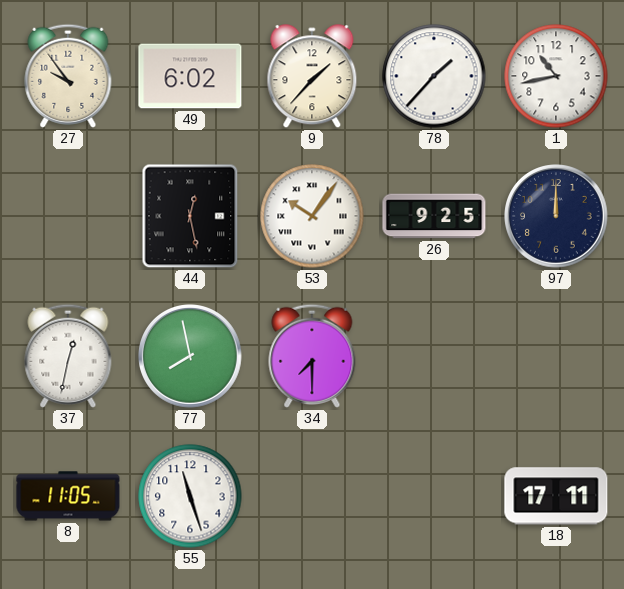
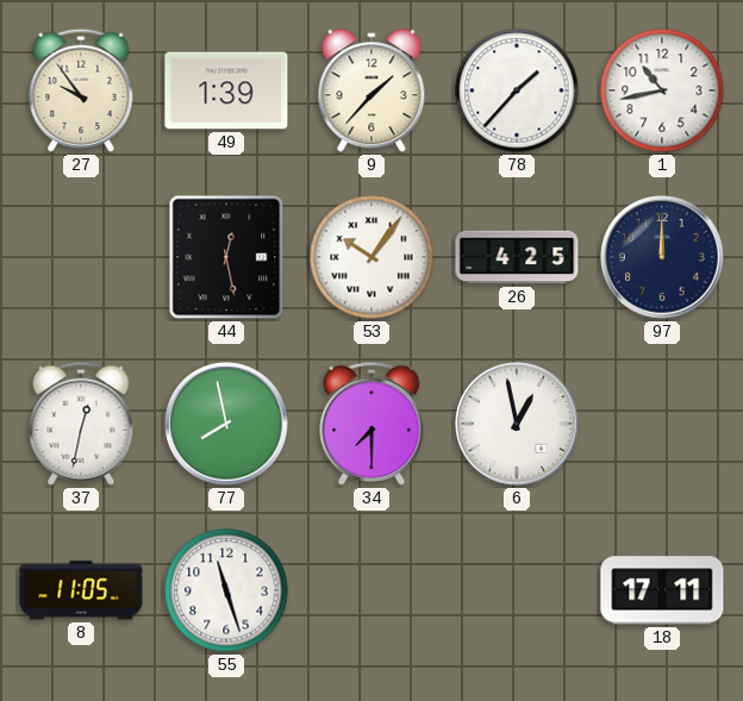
49: 6:02 -> 1:39
26: 9:25 -> 4:25
6: none -> 12:58
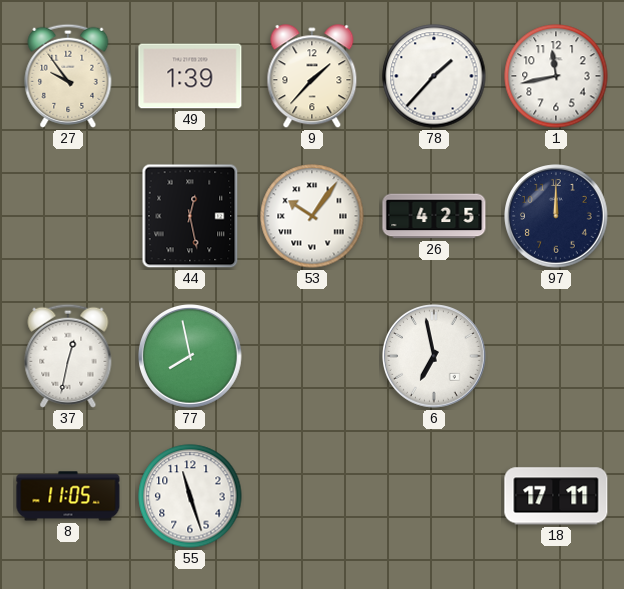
1: 10:43 -> 11:43
34: 7:30 -> none
6: 12:58 -> 6:58
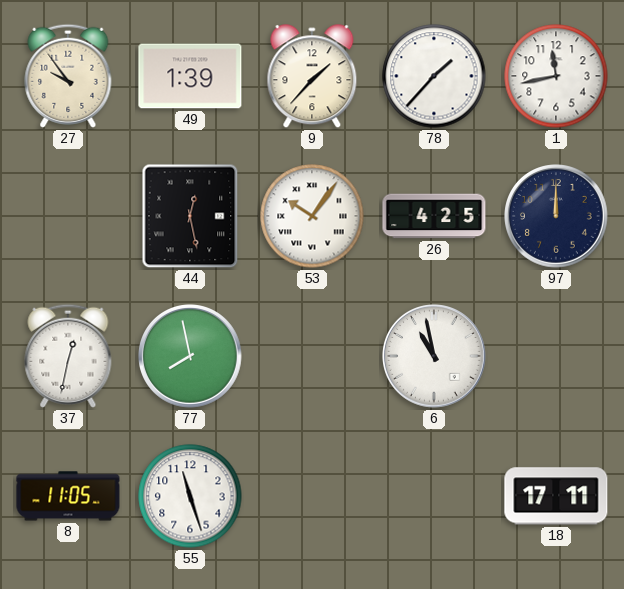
6: 6:58 -> 10:58
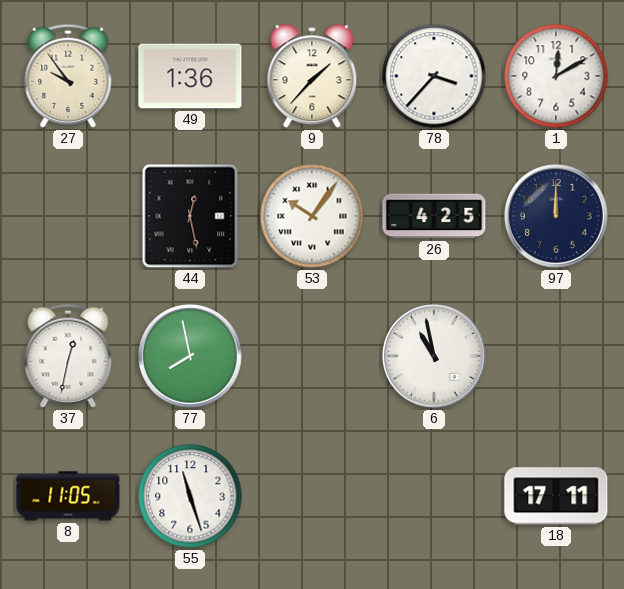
49: 1:39 -> 1:36
78: 1:37 -> 3:37
1: 11:43 -> 12:10
